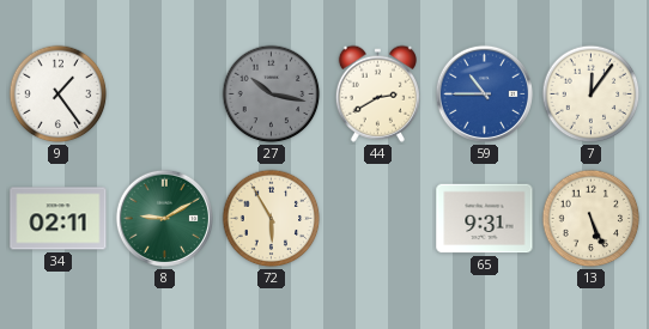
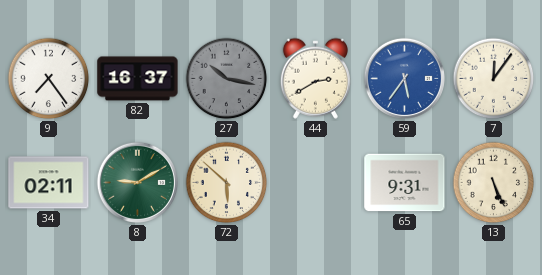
9: 1:24 -> 7:24
82: none -> 16:37
59: 10:45 -> 5:36
72: 5:55 -> 5:52
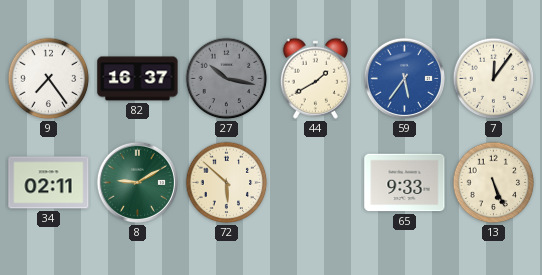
44: 2:40 -> 1:40
65: 9:31 -> 9:33
